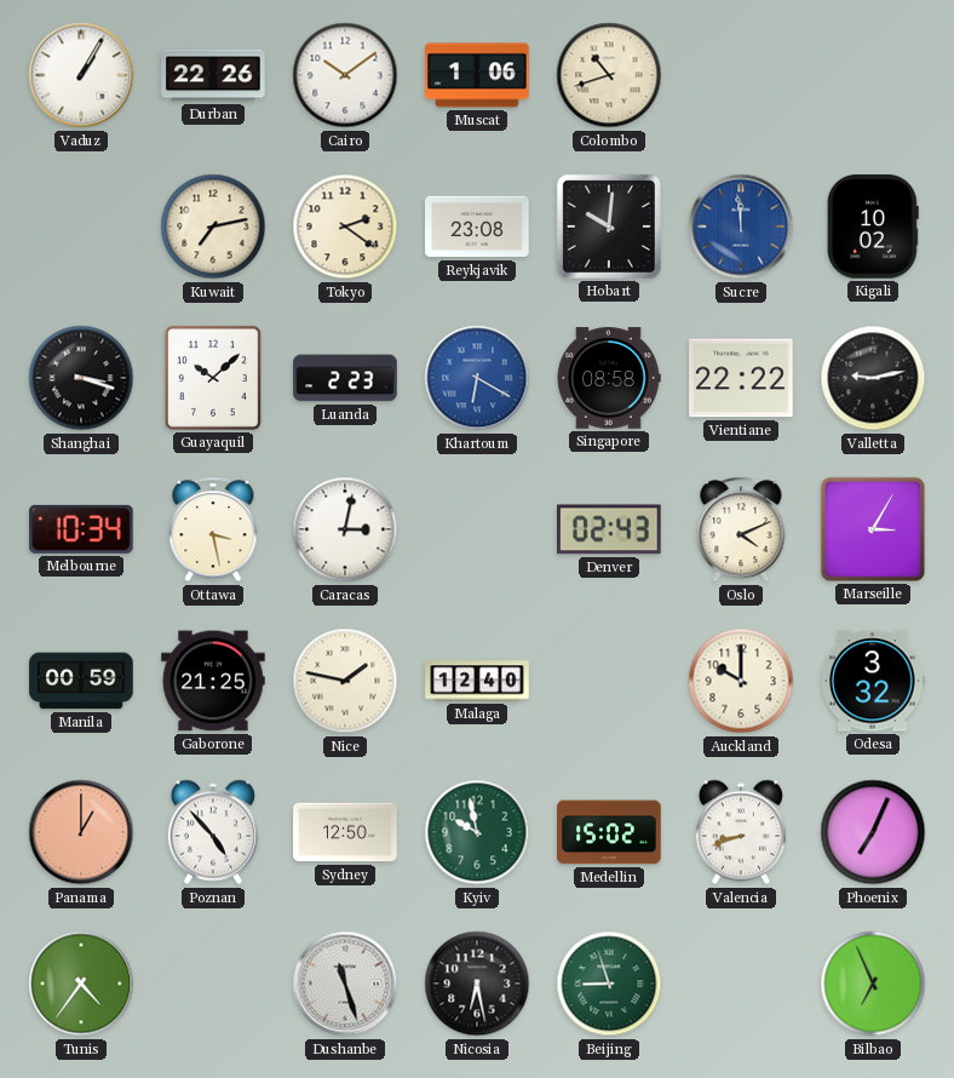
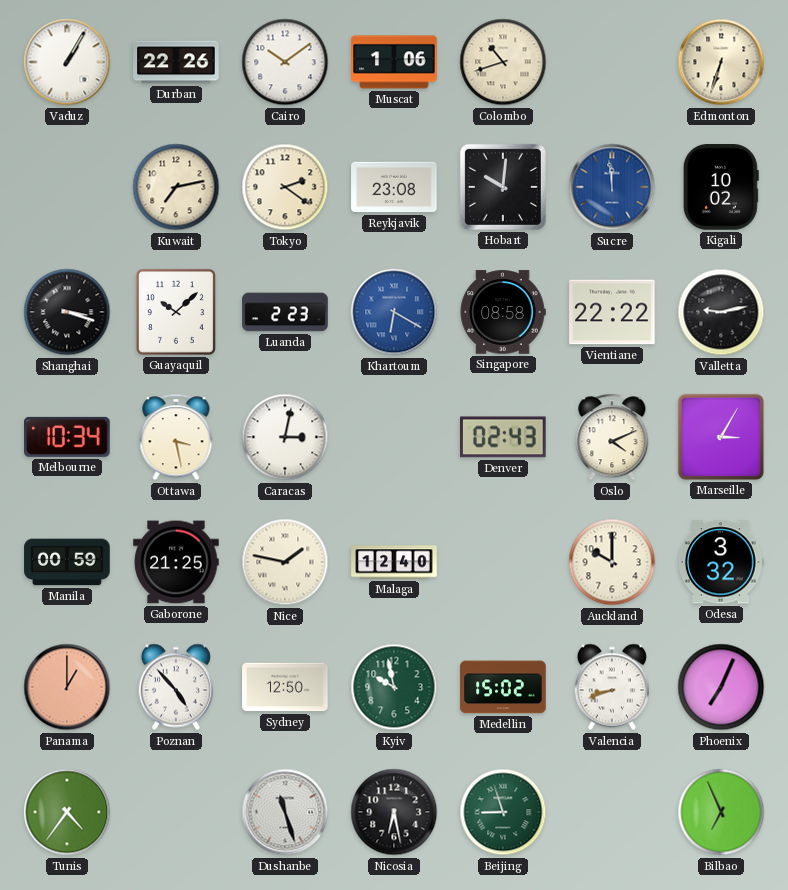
Edmonton: none -> 6:33
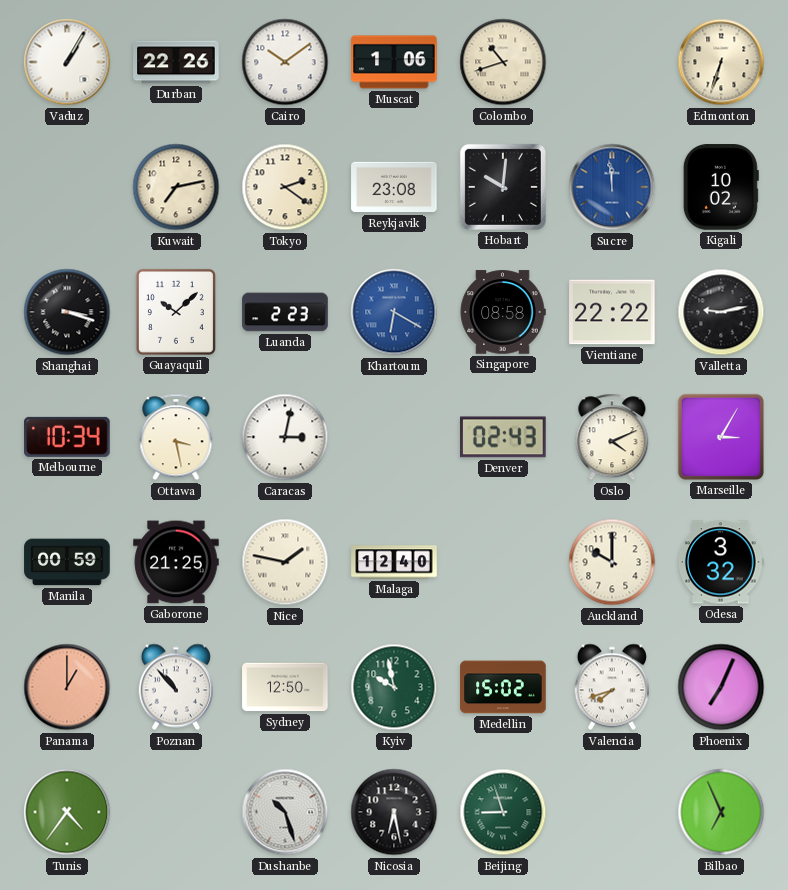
Poznan: 4:53 -> 10:53
Valencia: 8:42 -> 7:42
Dushanbe: 11:27 -> 10:27
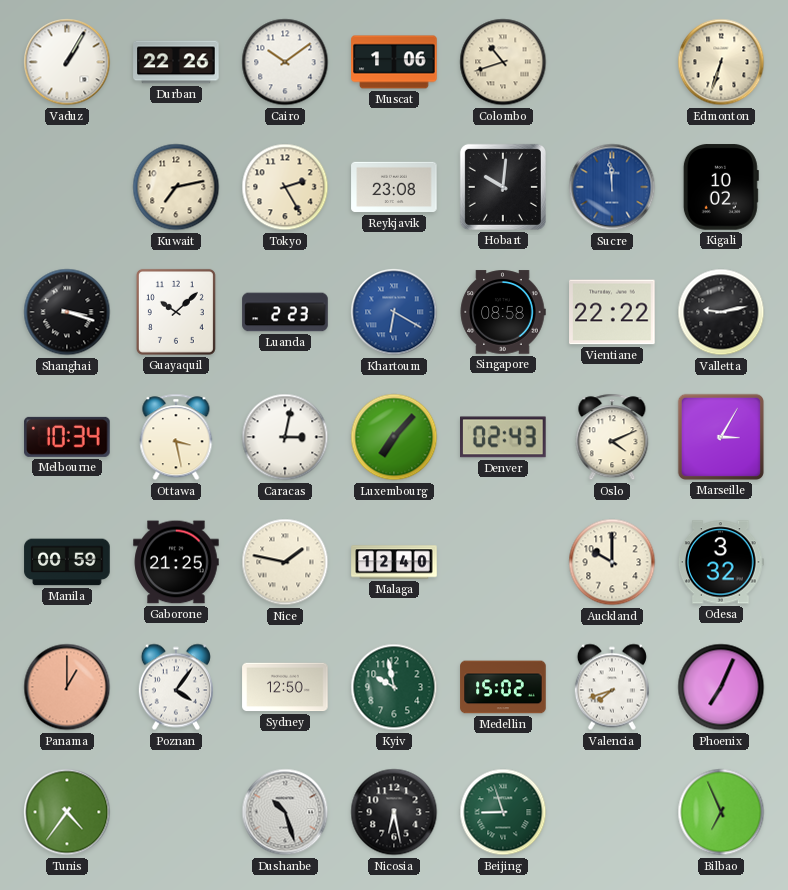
Tokyo: 2:21 -> 2:25
Luxembourg: none -> 7:07
Poznan: 10:53 -> 4:06
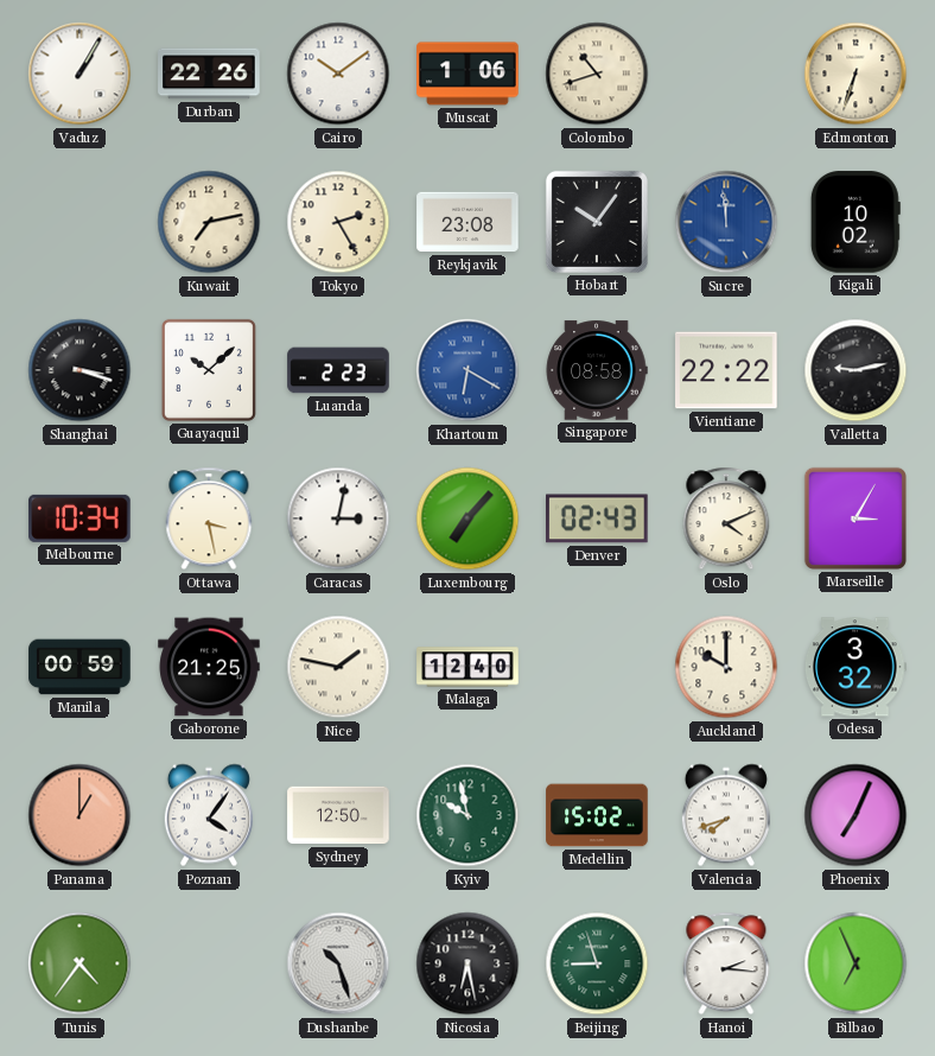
Hobart: 10:01 -> 10:06
Hanoi: none -> 2:16
